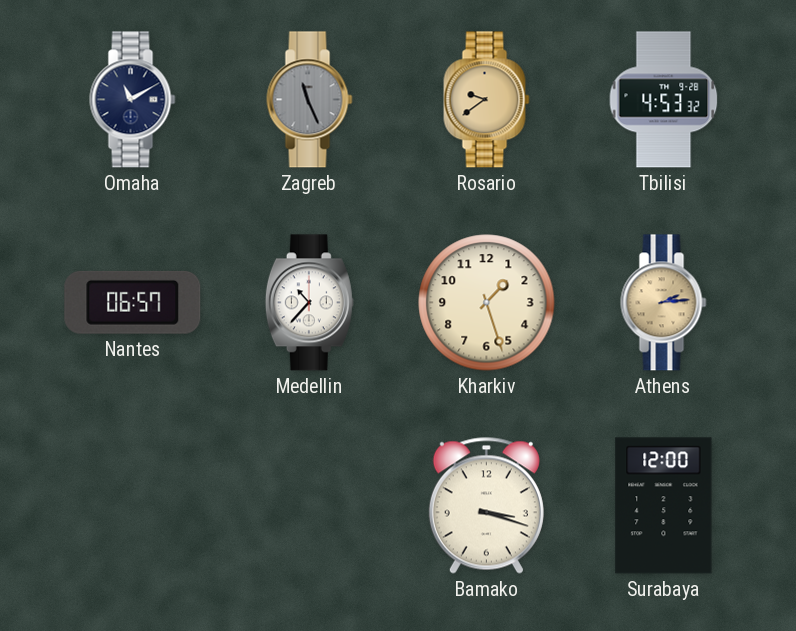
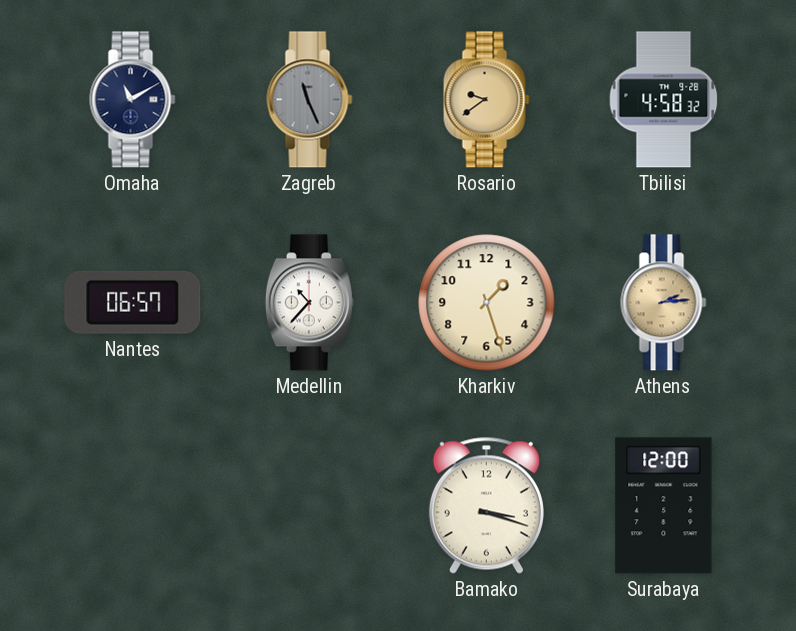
Tbilisi: 4:53 -> 4:58
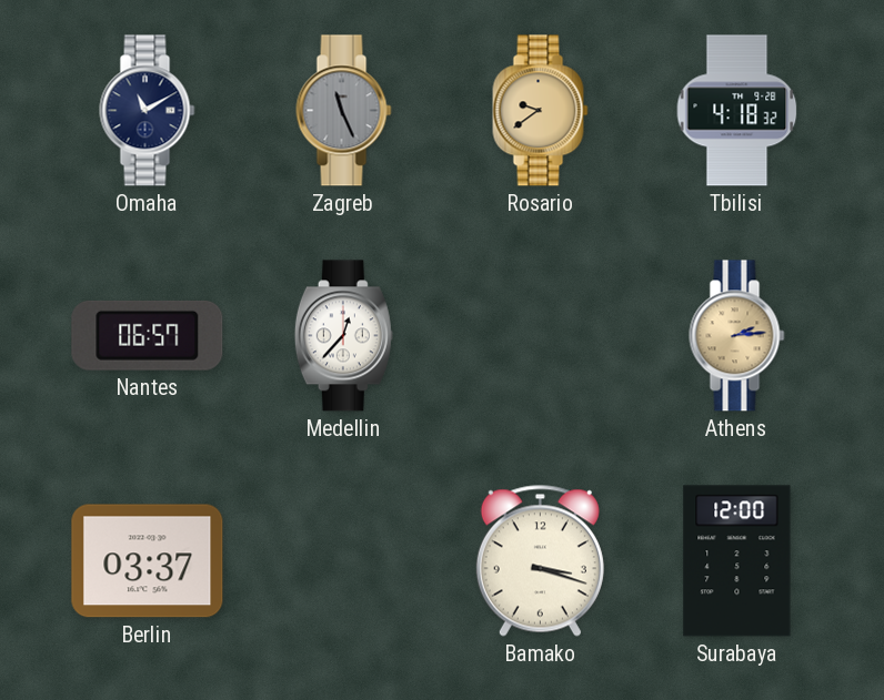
Tbilisi: 4:58 -> 4:18
Medellin: 10:37 -> 12:37
Kharkiv: 1:27 -> none
Berlin: none -> 03:37
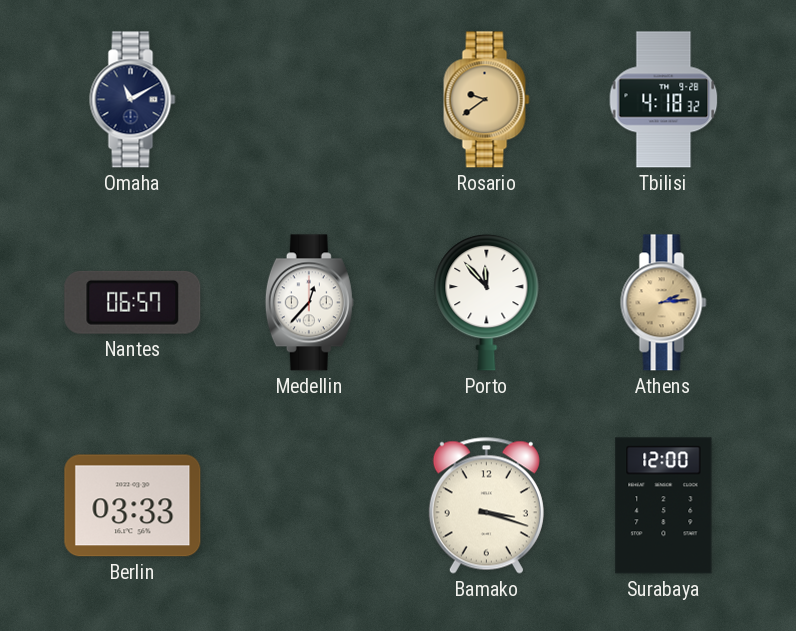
Zagreb: 11:26 -> none
Porto: none -> 11:53
Berlin: 03:37 -> 03:33
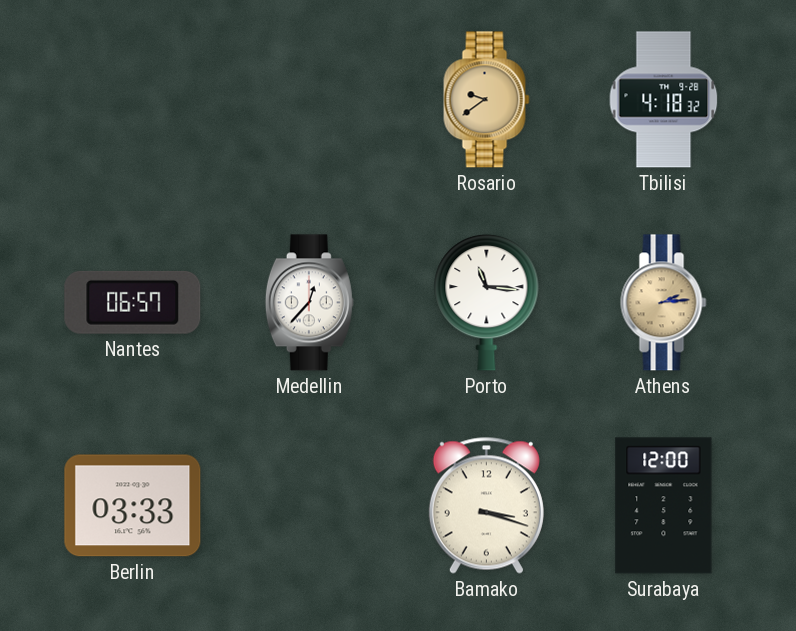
Omaha: 11:10 -> none
Porto: 11:53 -> 11:16
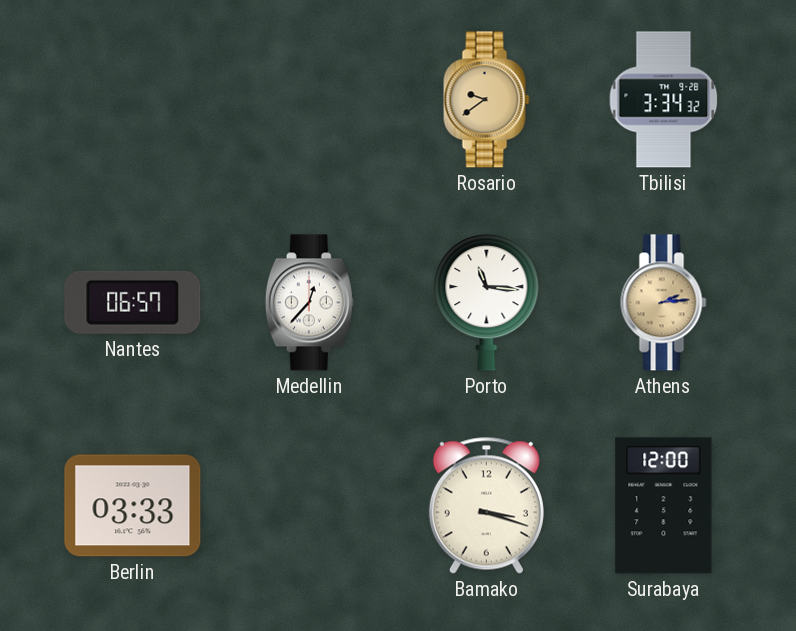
Tbilisi: 4:18 -> 3:34
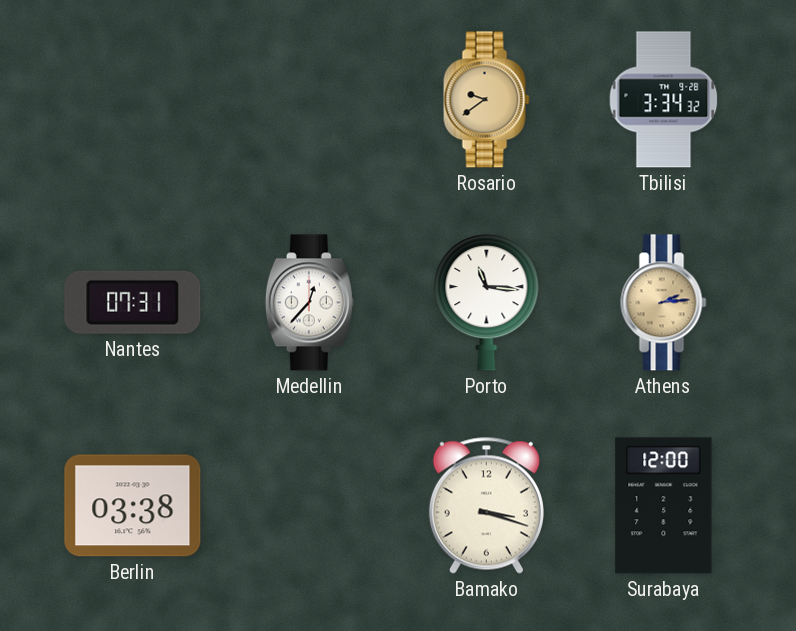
Nantes: 06:57 -> 07:31
Berlin: 03:33 -> 03:38
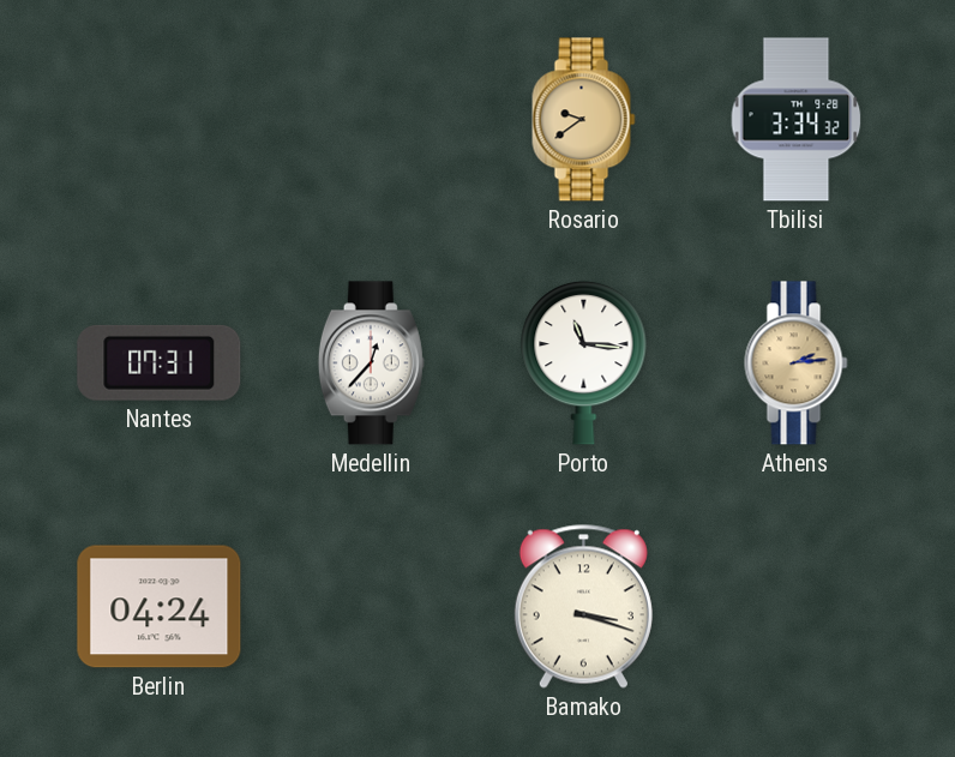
Berlin: 03:38 -> 04:24
Surabaya: 12:00 -> none
